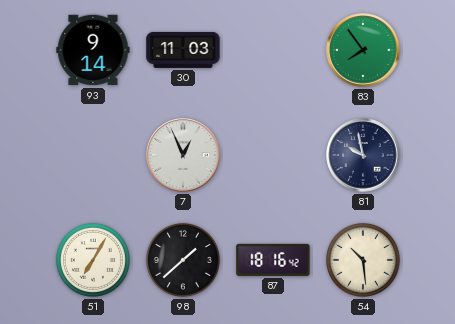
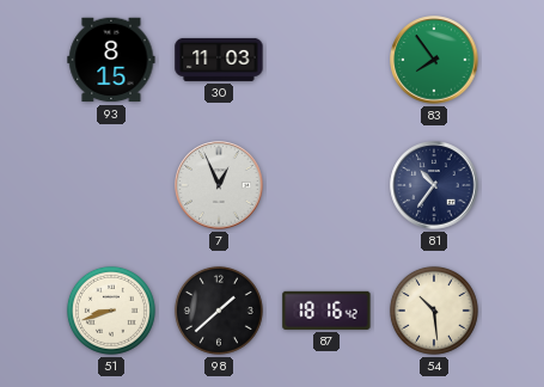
93: 9:14 -> 8:15
81: 9:58 -> 10:36
51: 7:05 -> 8:42
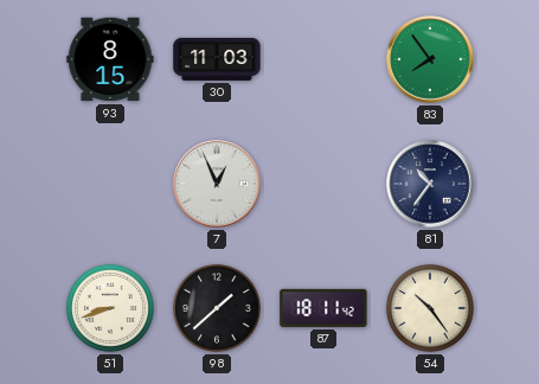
87: 18:16 -> 18:11
54: 10:29 -> 10:24
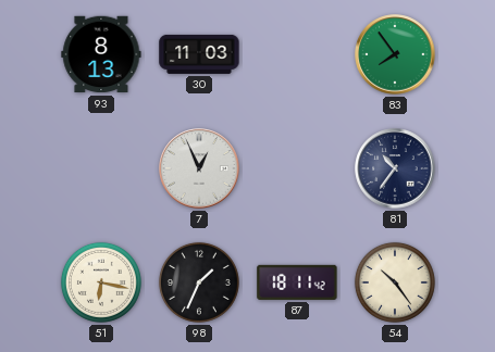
93: 8:15 -> 8:13
51: 8:42 -> 6:17
98: 1:38 -> 1:34
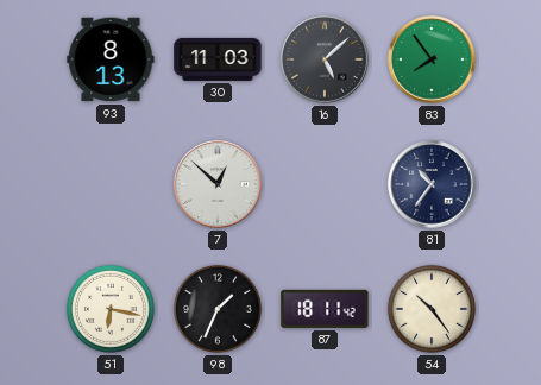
16: none -> 5:08
7: 12:56 -> 12:52
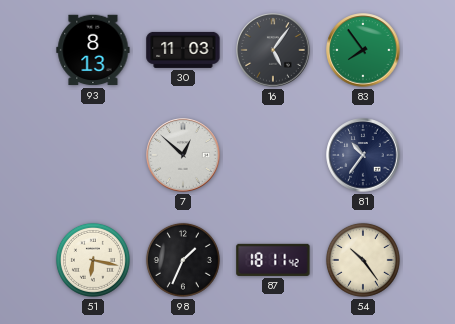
16: 5:08 -> 5:06
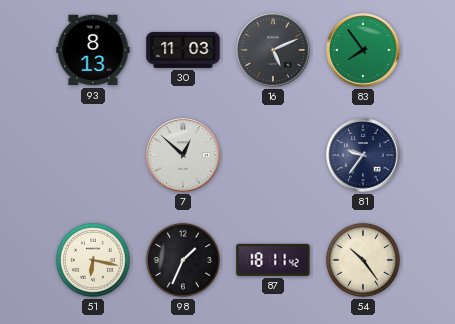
16: 5:06 -> 5:11
81: 10:36 -> 9:36
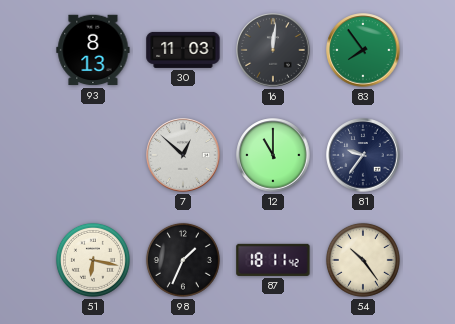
16: 5:11 -> 12:01
12: none -> 11:00
